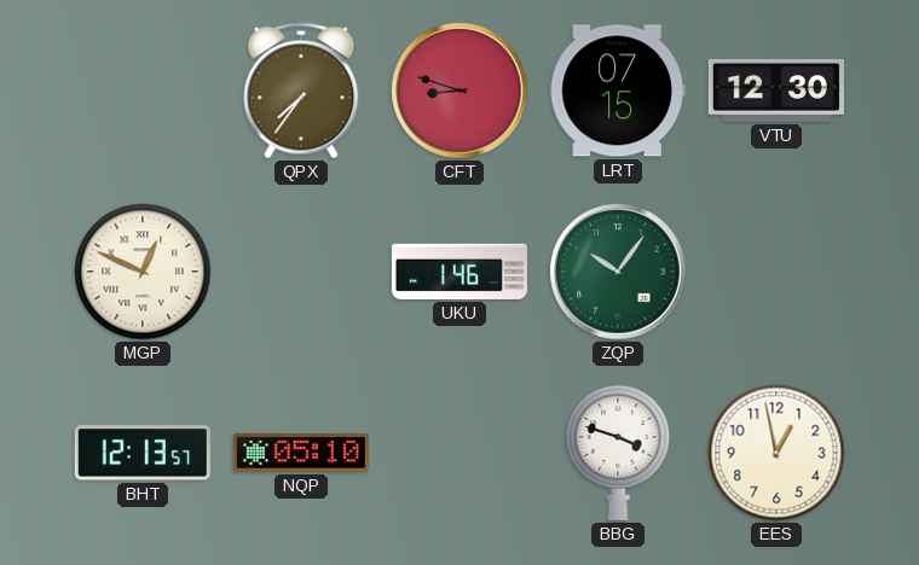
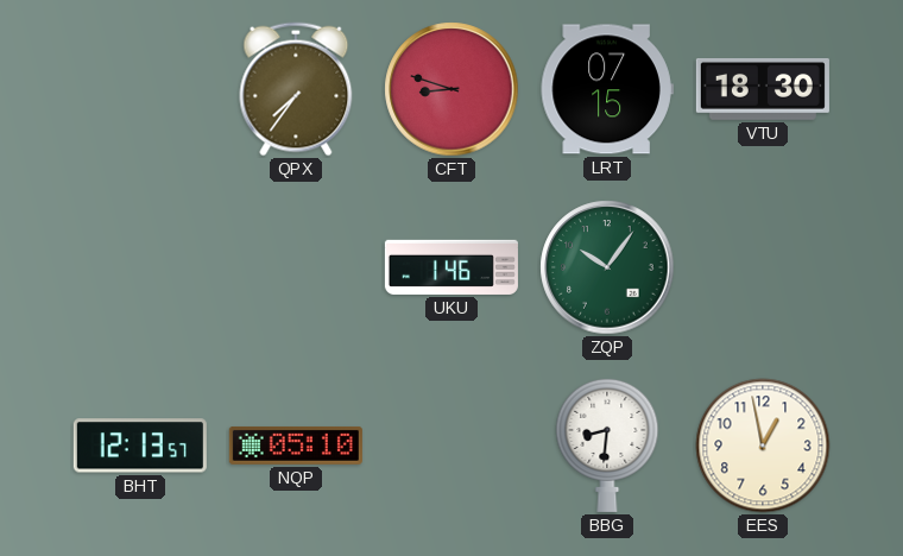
VTU: 12:30 -> 18:30
MGP: 12:49 -> none
BBG: 3:48 -> 8:31
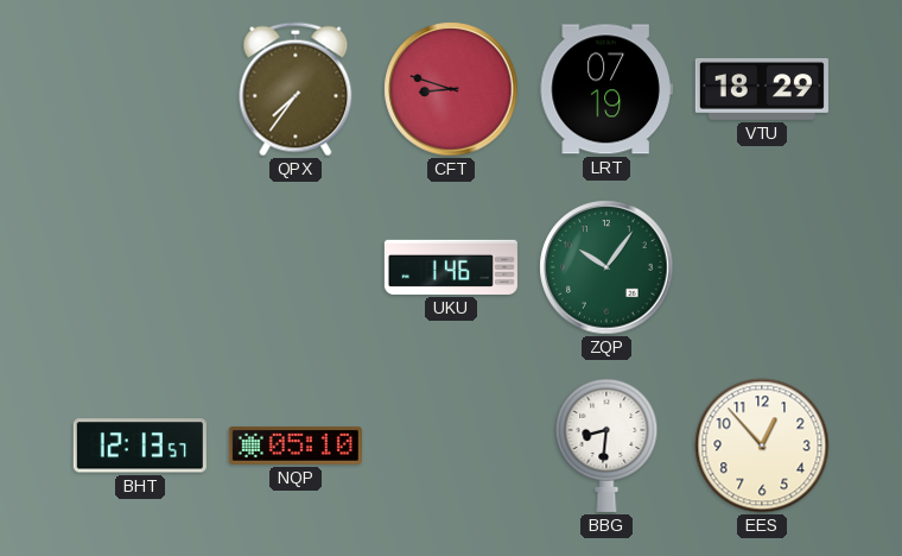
LRT: 07:15 -> 07:19
VTU: 18:30 -> 18:29
EES: 12:58 -> 12:53
